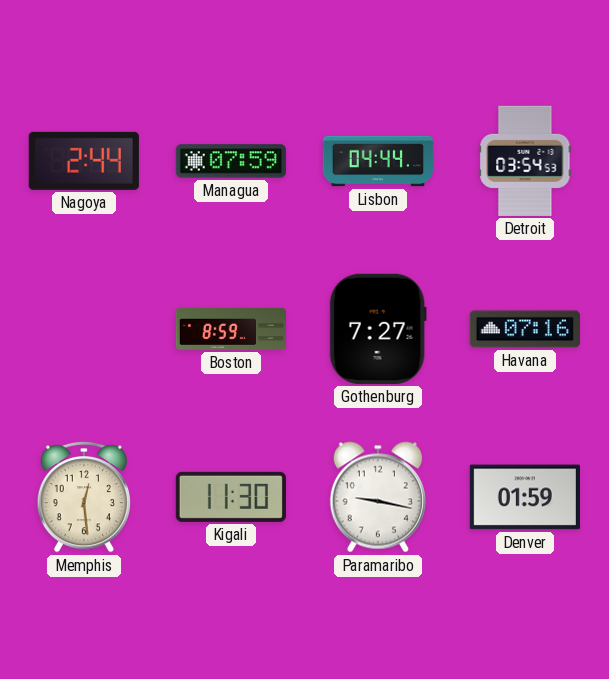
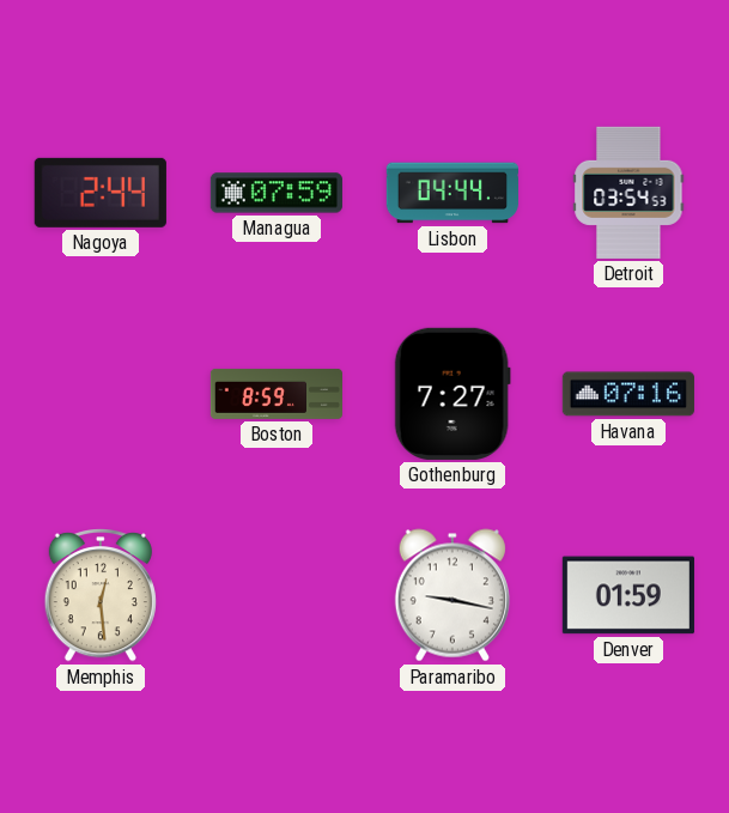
Kigali: 11:30 -> none
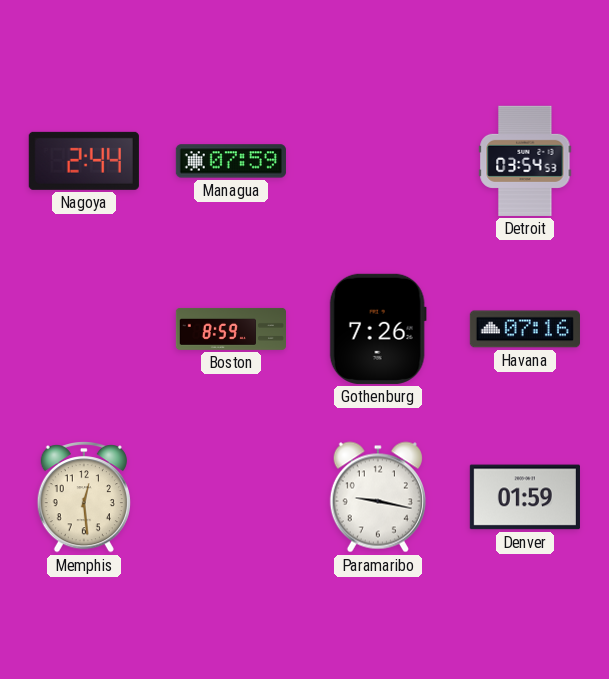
Lisbon: 04:44 -> none
Gothenburg: 7:27 -> 7:26
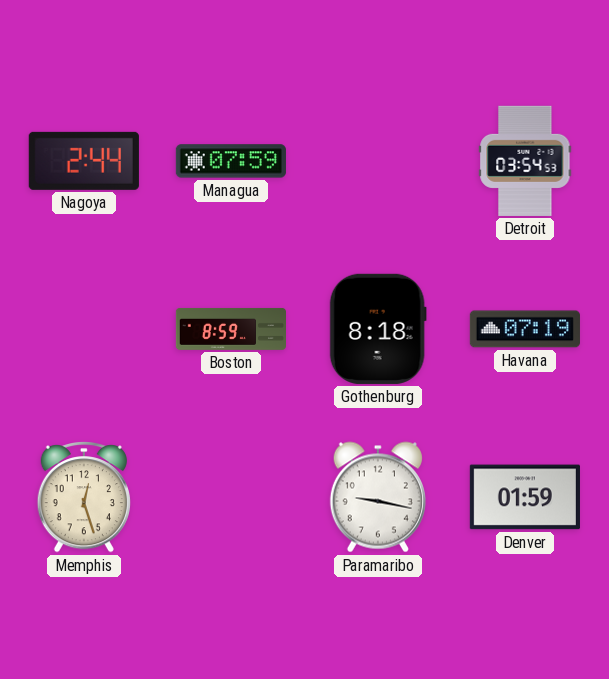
Gothenburg: 7:26 -> 8:18
Havana: 07:16 -> 07:19
Memphis: 12:29 -> 12:27
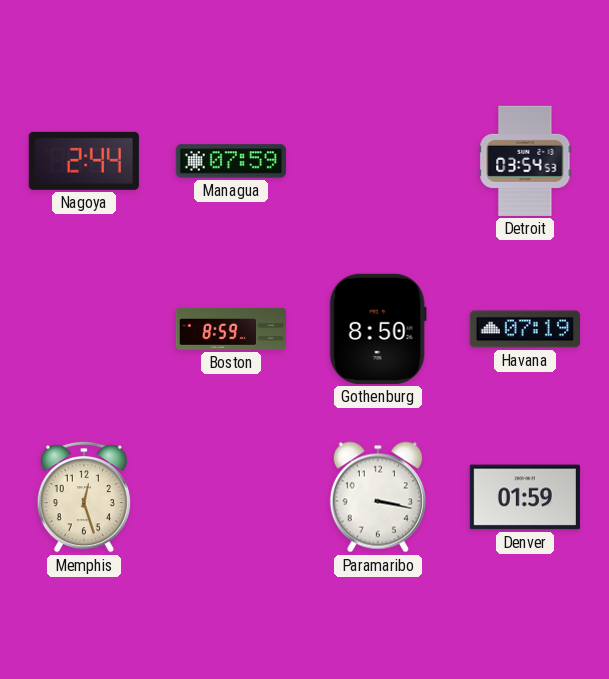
Gothenburg: 8:18 -> 8:50
Paramaribo: 9:17 -> 3:17
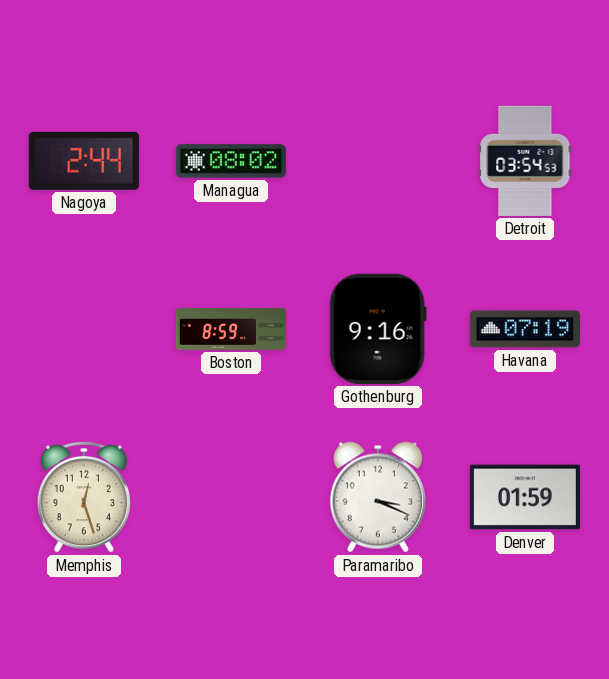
Managua: 07:59 -> 08:02
Gothenburg: 8:50 -> 9:16
Paramaribo: 3:17 -> 3:19
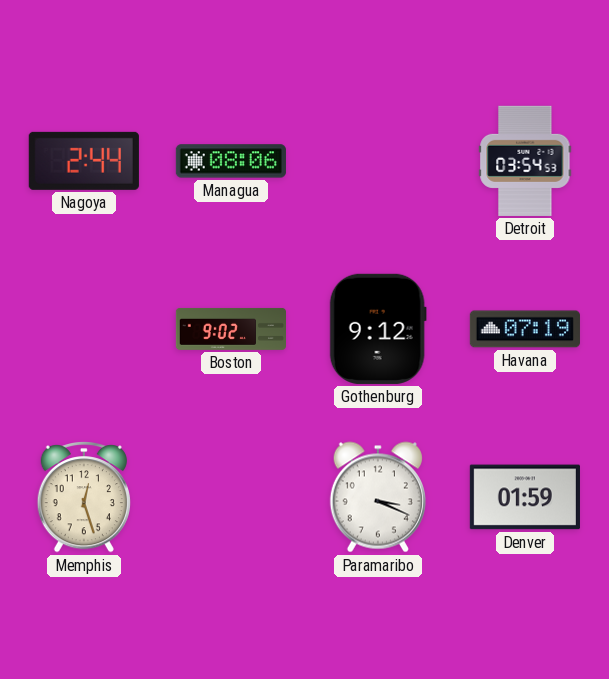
Managua: 08:02 -> 08:06
Boston: 8:59 -> 9:02
Gothenburg: 9:16 -> 9:12
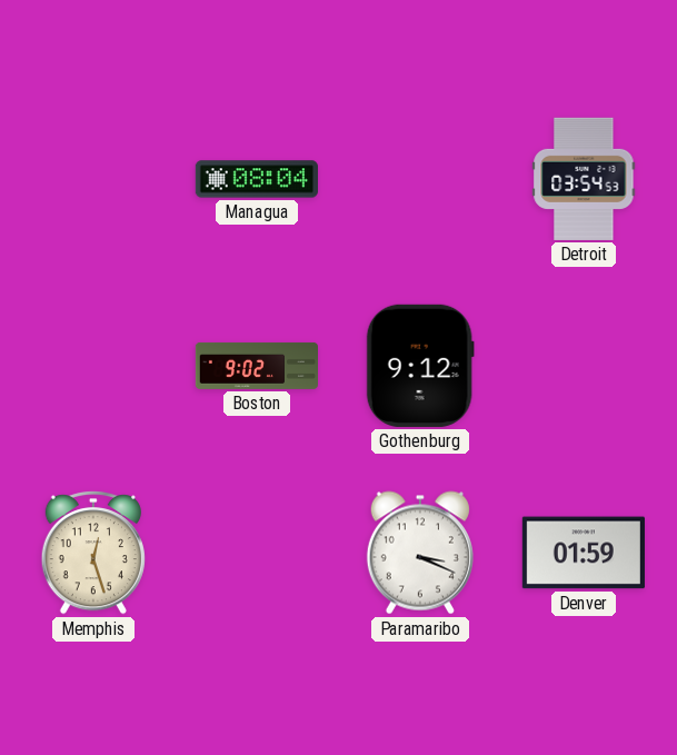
Nagoya: 2:44 -> none
Managua: 08:06 -> 08:04
Havana: 07:19 -> none
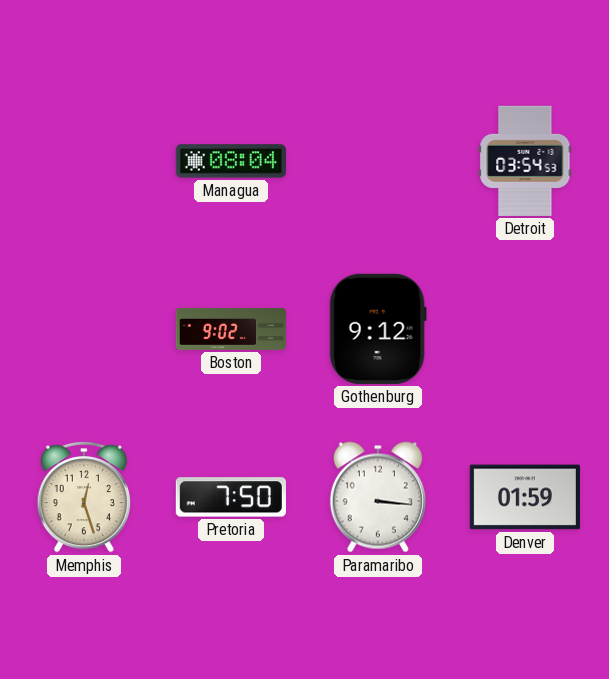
Pretoria: none -> 7:50
Paramaribo: 3:19 -> 3:16
